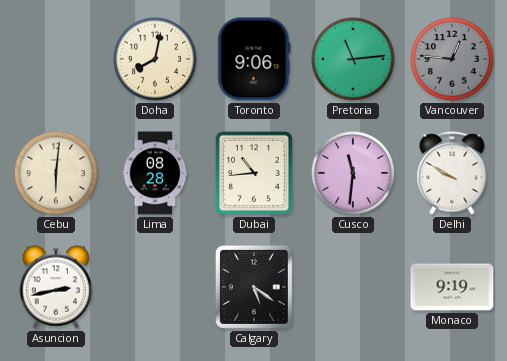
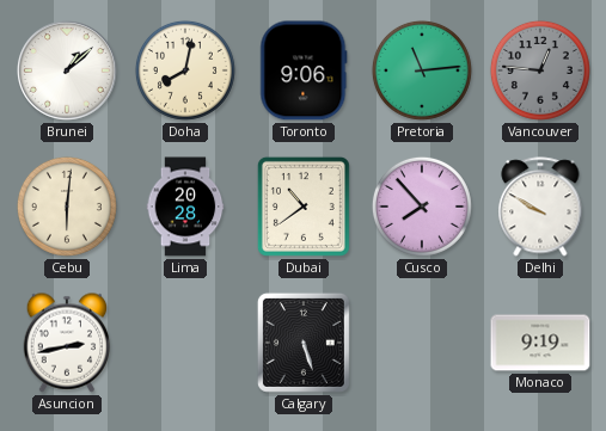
Brunei: none -> 1:08
Lima: 08:28 -> 20:28
Dubai: 10:44 -> 10:39
Cusco: 11:31 -> 7:53
Calgary: 5:21 -> 5:27
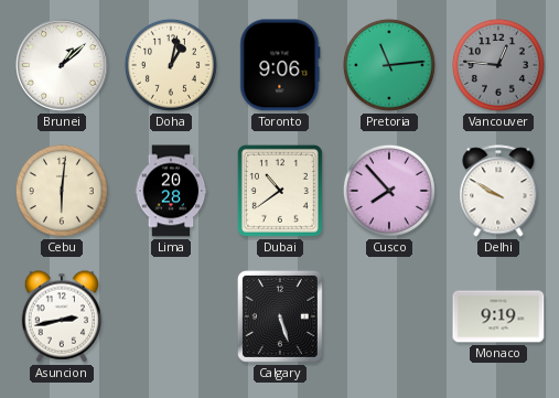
Doha: 8:02 -> 1:02
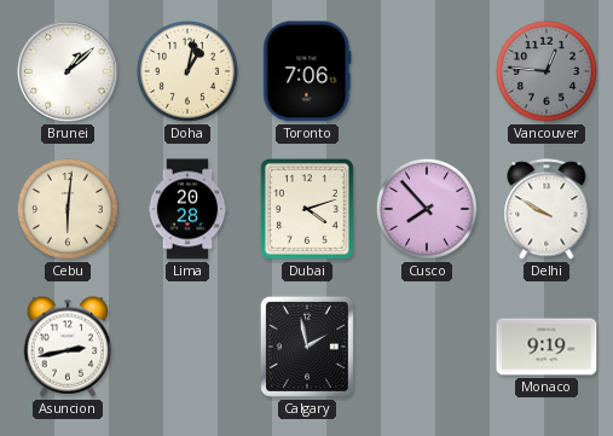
Toronto: 9:06 -> 7:06
Pretoria: 11:14 -> none
Dubai: 10:39 -> 4:12
Calgary: 5:27 -> 1:58
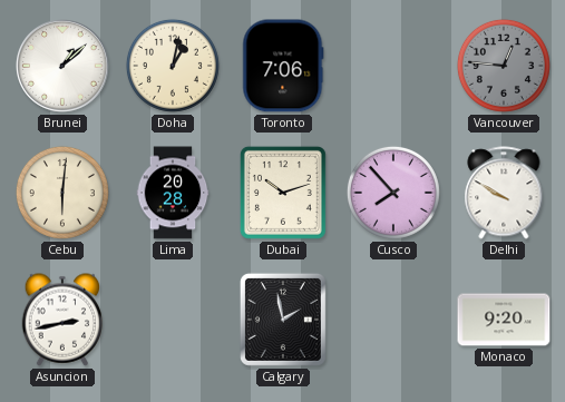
Dubai: 4:12 -> 10:12
Monaco: 9:19 -> 9:20
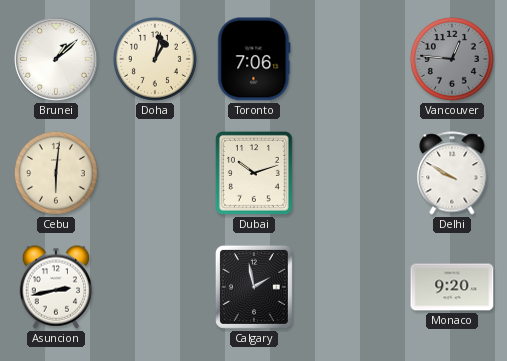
Lima: 20:28 -> none
Cusco: 7:53 -> none
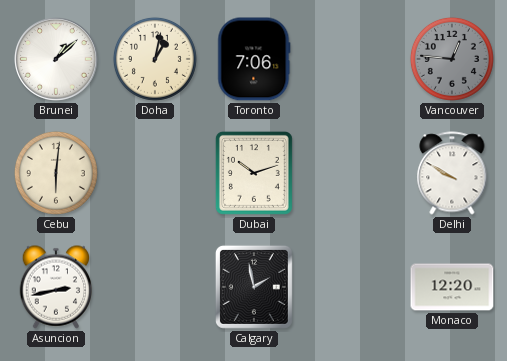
Monaco: 9:20 -> 12:20
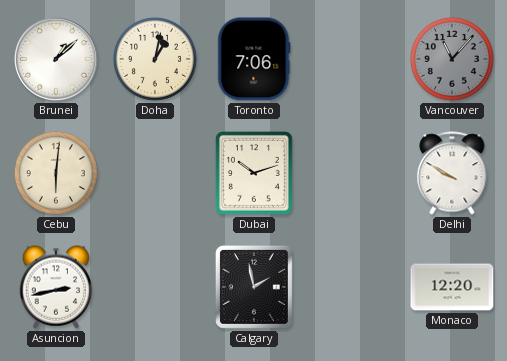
Vancouver: 12:46 -> 11:07
